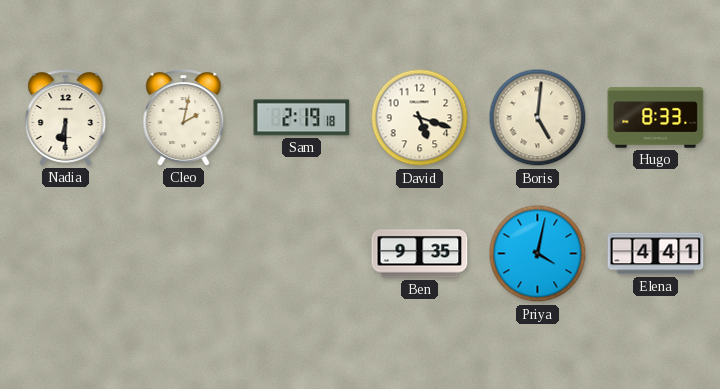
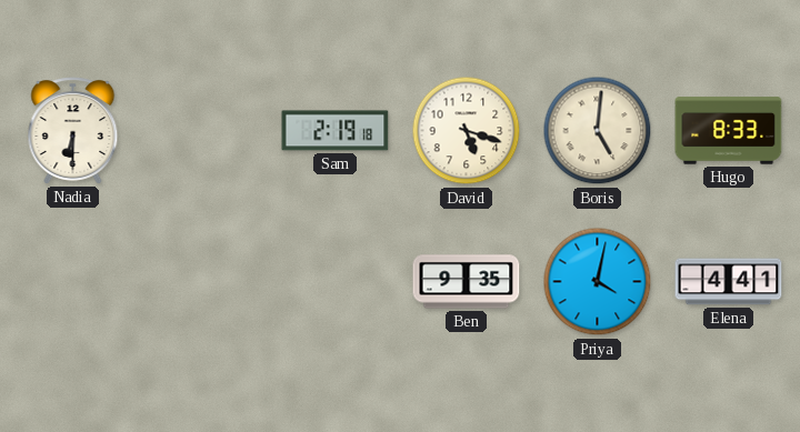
Cleo: 2:02 -> none
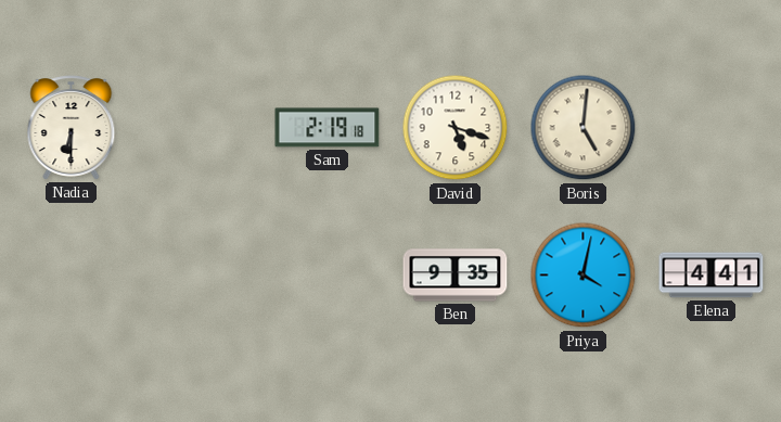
Hugo: 8:33 -> none
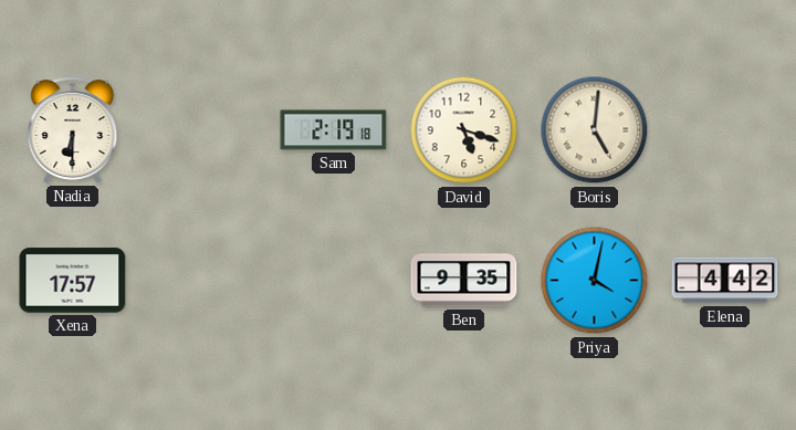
Xena: none -> 17:57
Elena: 4:41 -> 4:42
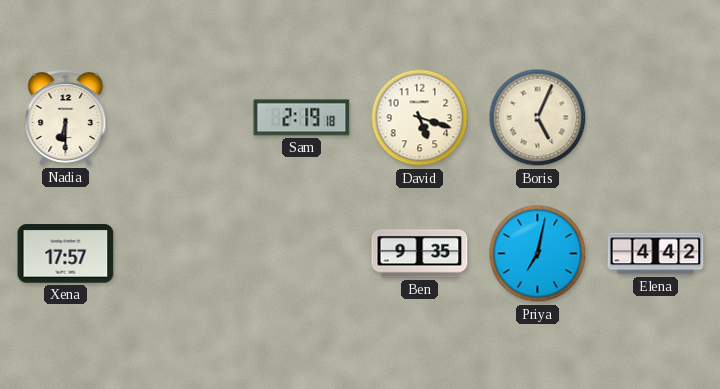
Boris: 5:01 -> 5:04
Priya: 4:02 -> 7:02
